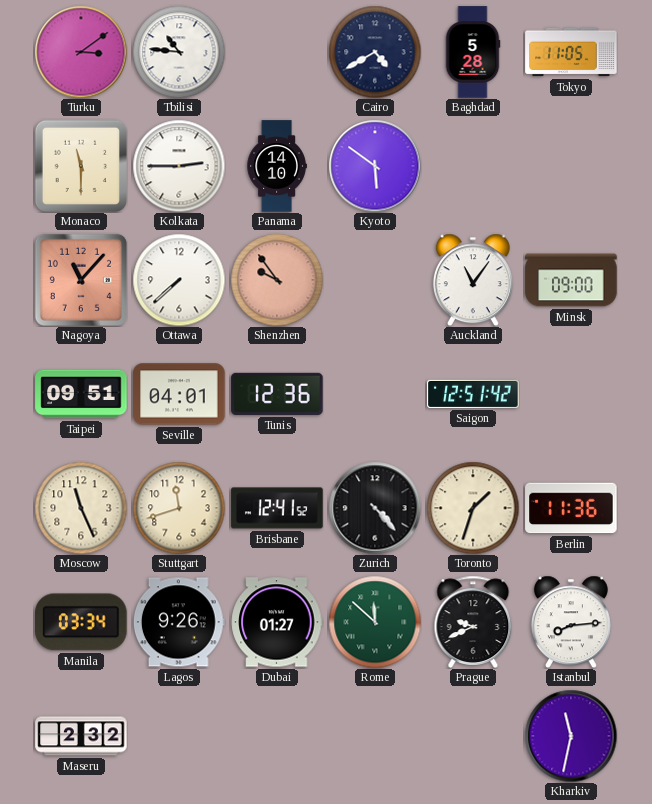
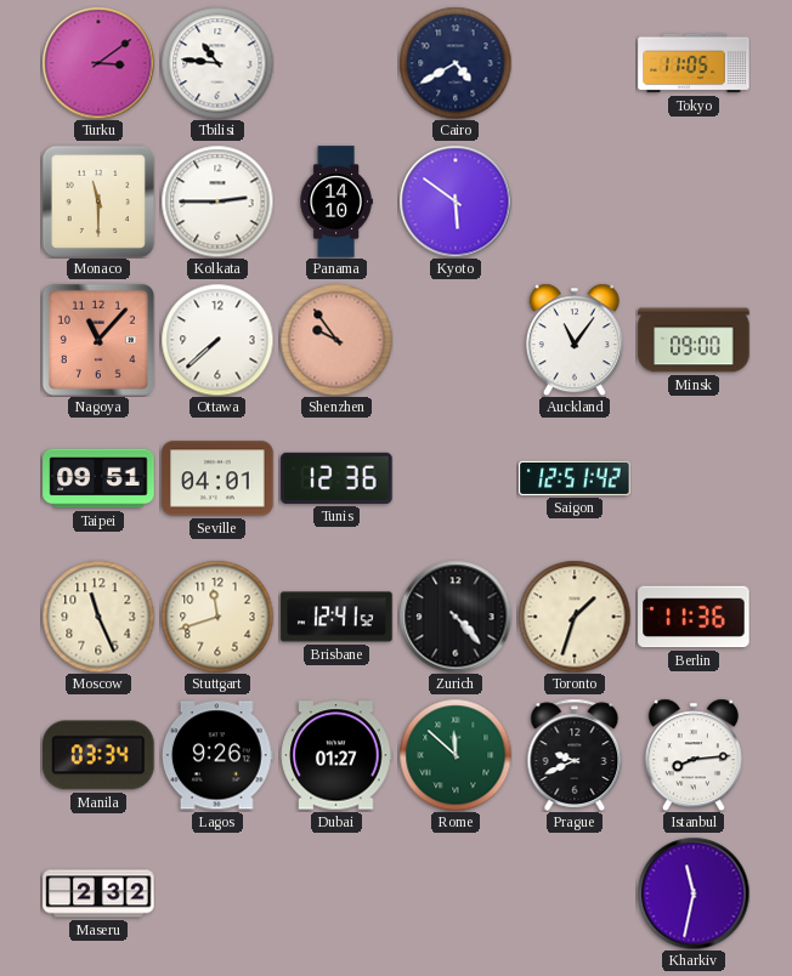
Baghdad: 5:28 -> none
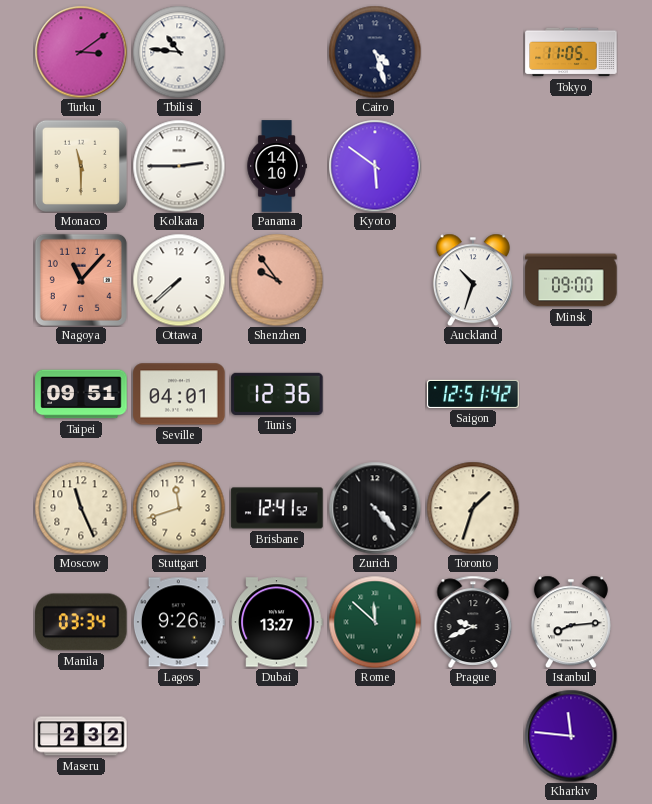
Cairo: 4:40 -> 4:27
Auckland: 11:06 -> 10:33
Berlin: 11:36 -> none
Dubai: 01:27 -> 13:27
Kharkiv: 11:32 -> 11:46
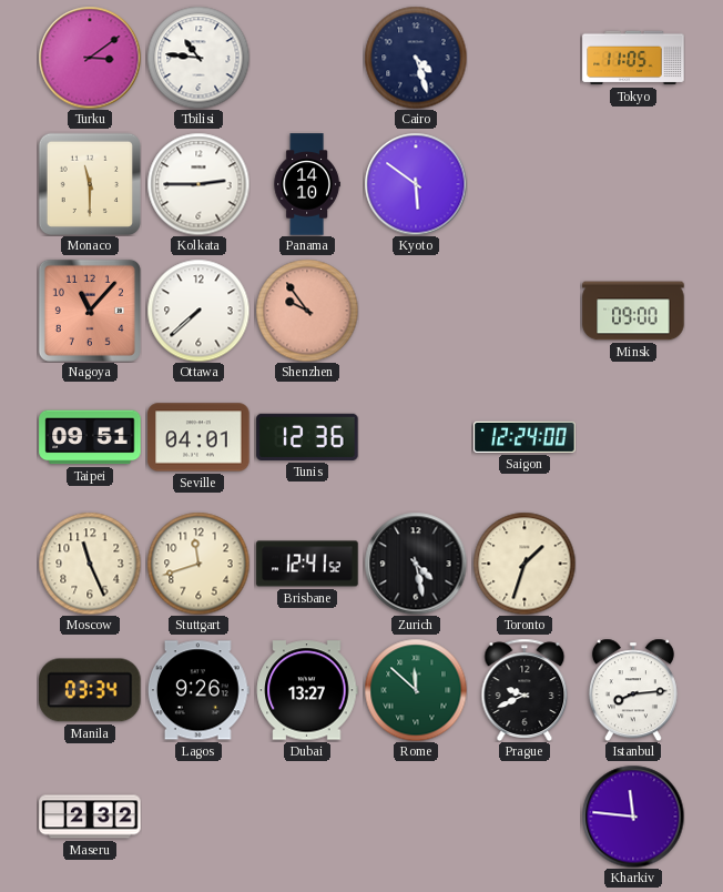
Auckland: 10:33 -> none
Saigon: 12:51 -> 12:24
Zurich: 4:23 -> 4:28
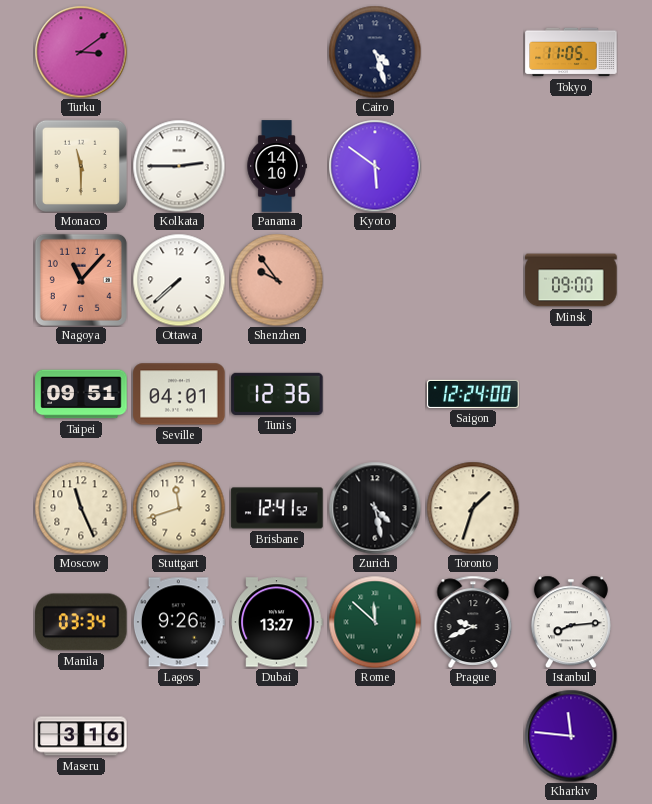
Tbilisi: 10:46 -> none
Maseru: 2:32 -> 3:16
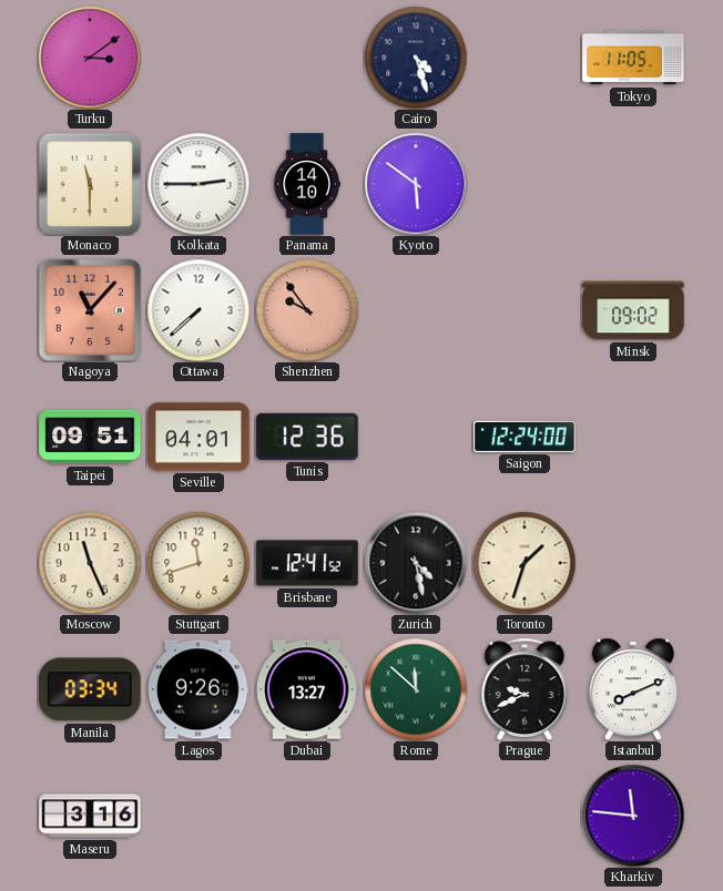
Minsk: 09:00 -> 09:02
Istanbul: 8:14 -> 8:11
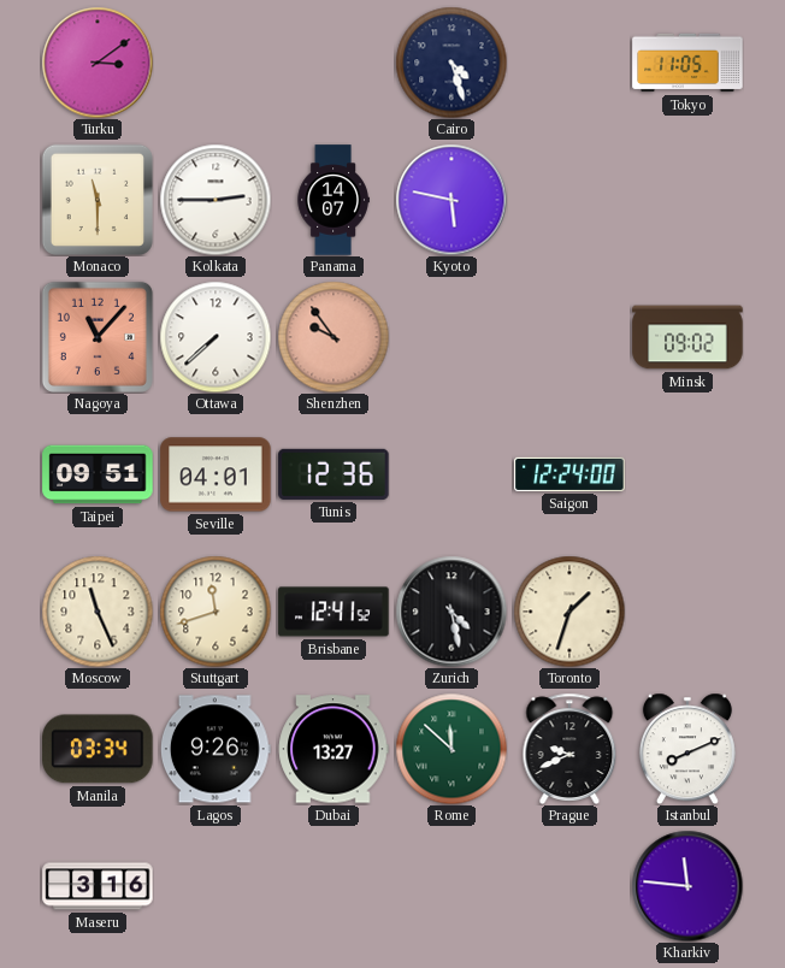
Panama: 14:10 -> 14:07
Kyoto: 5:51 -> 5:47
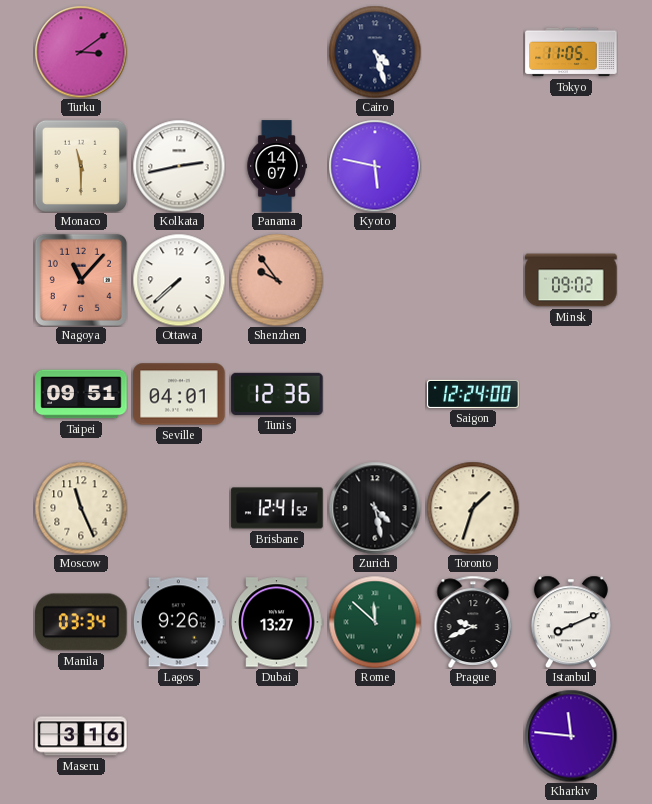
Kolkata: 2:45 -> 2:43
Stuttgart: 11:42 -> none
